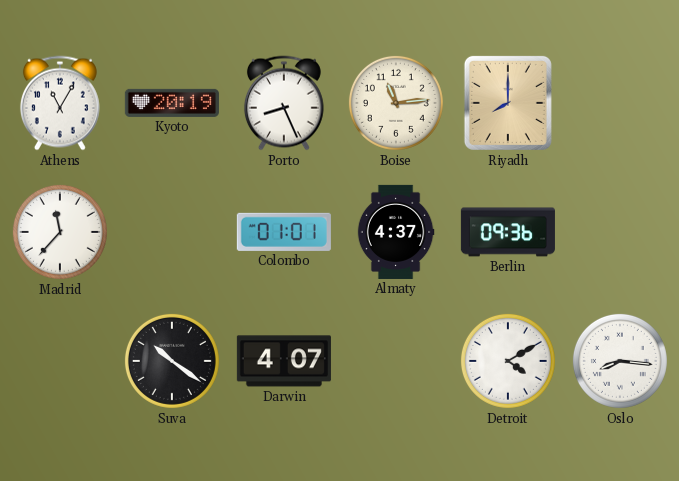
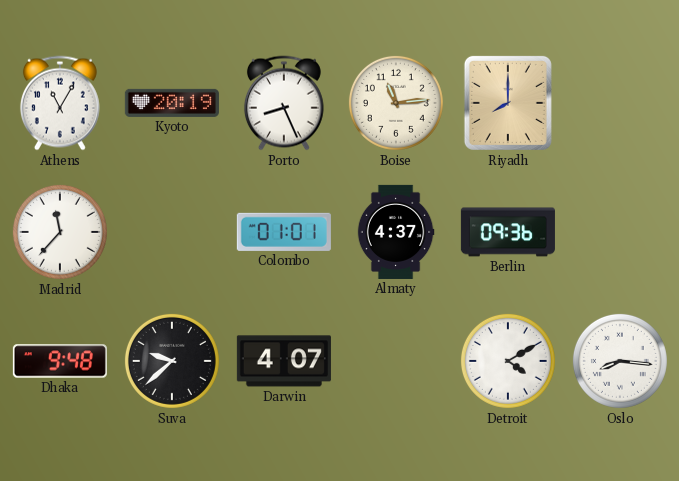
Dhaka: none -> 9:48
Suva: 10:21 -> 9:38
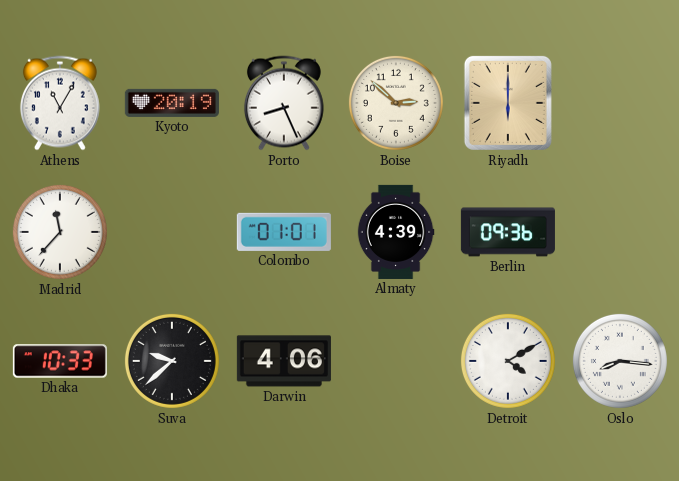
Boise: 11:14 -> 2:52
Riyadh: 8:00 -> 6:00
Almaty: 4:37 -> 4:39
Dhaka: 9:48 -> 10:33
Darwin: 4:07 -> 4:06
